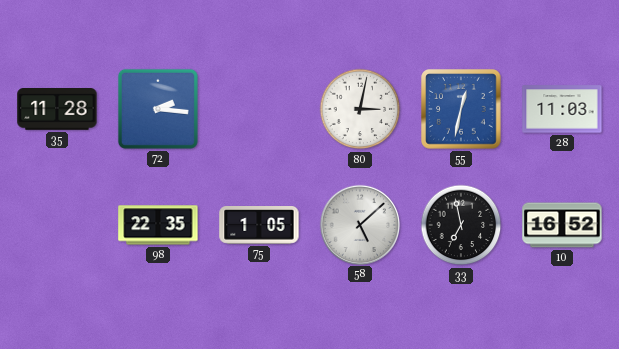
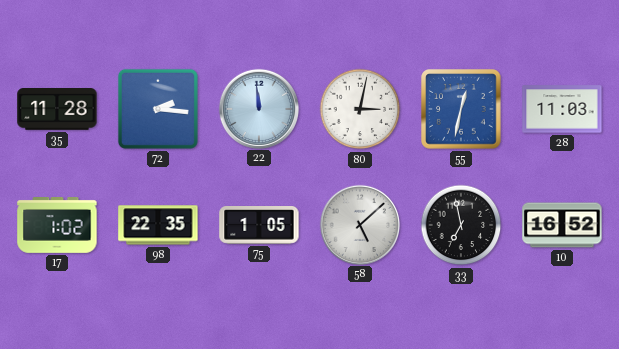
22: none -> 11:59
17: none -> 1:02
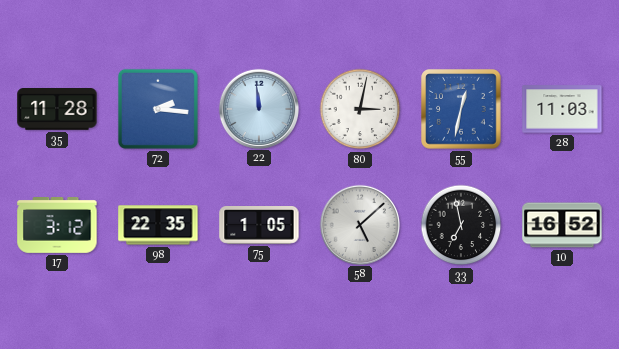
17: 1:02 -> 3:12
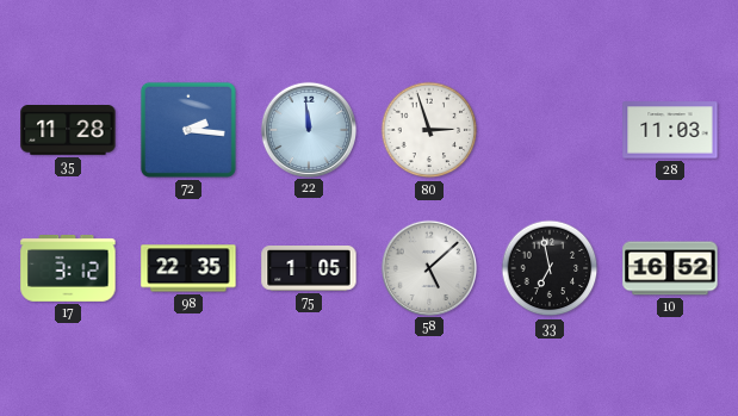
80: 3:02 -> 2:57
55: 12:32 -> none
